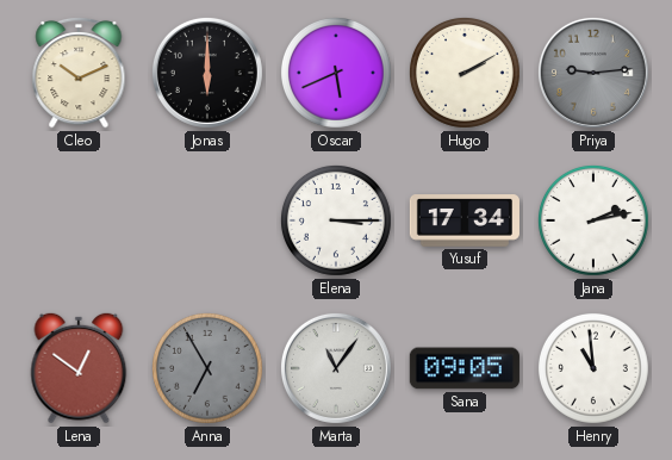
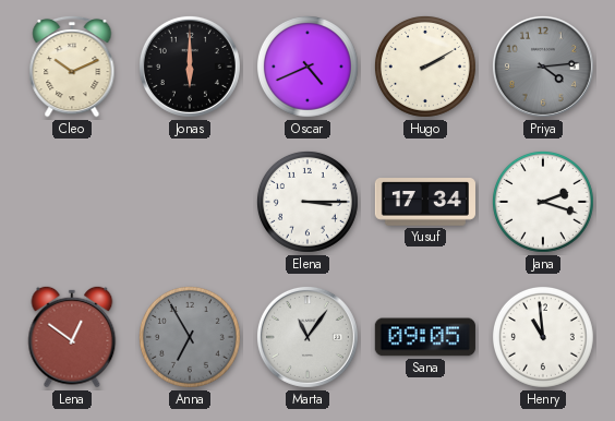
Oscar: 5:41 -> 4:41
Priya: 9:14 -> 4:14
Jana: 2:13 -> 2:18
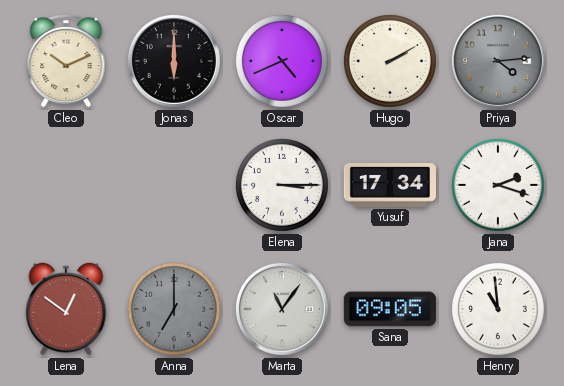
Anna: 6:55 -> 7:00
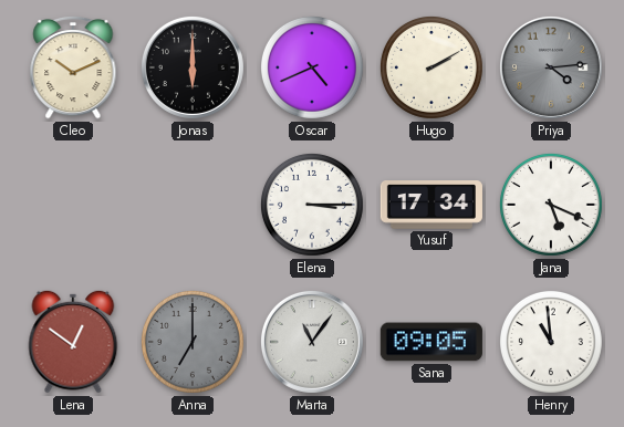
Jana: 2:18 -> 5:19
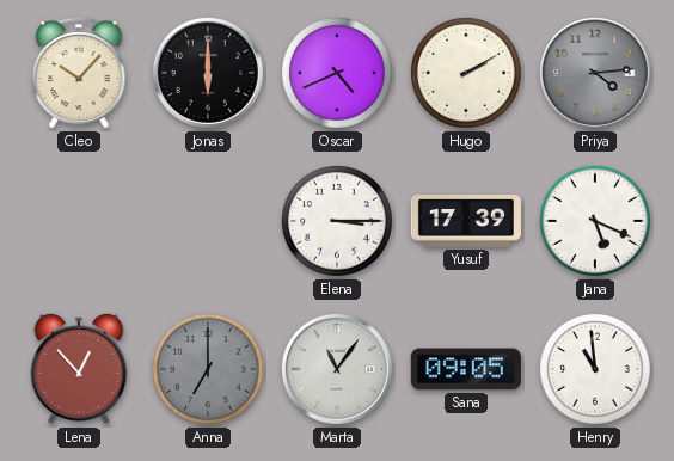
Cleo: 10:11 -> 10:07
Yusuf: 17:34 -> 17:39
Lena: 12:51 -> 12:53
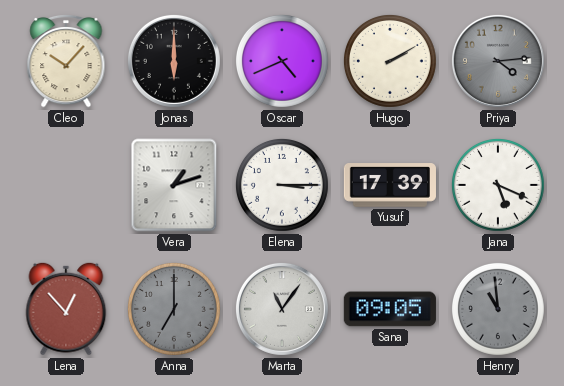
Vera: none -> 1:12
Henry dial: white -> grey
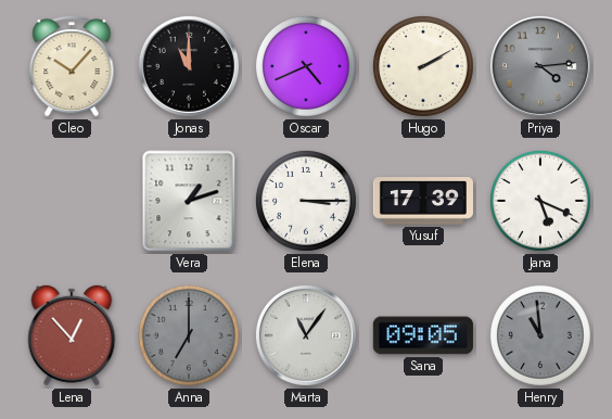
Jonas: 6:00 -> 11:00
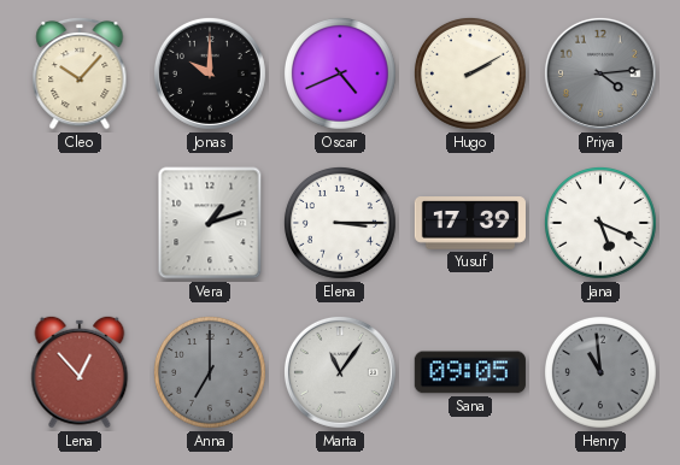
Jonas: 11:00 -> 10:00
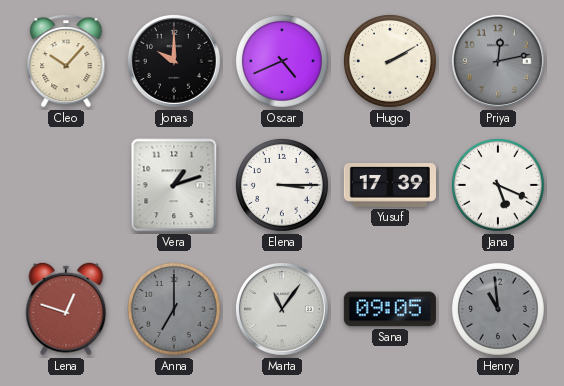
Priya: 4:14 -> 12:13
Lena: 12:53 -> 12:48
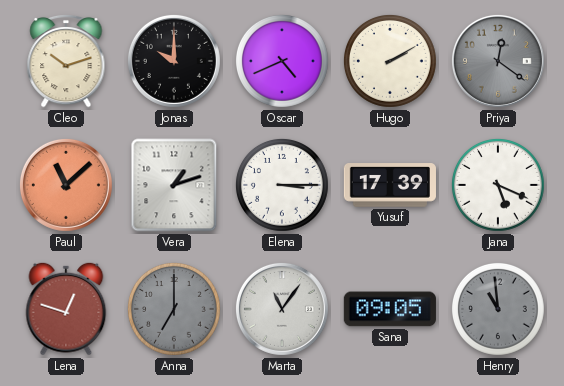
Cleo: 10:07 -> 10:12
Priya: 12:13 -> 12:21
Paul: none -> 11:08
